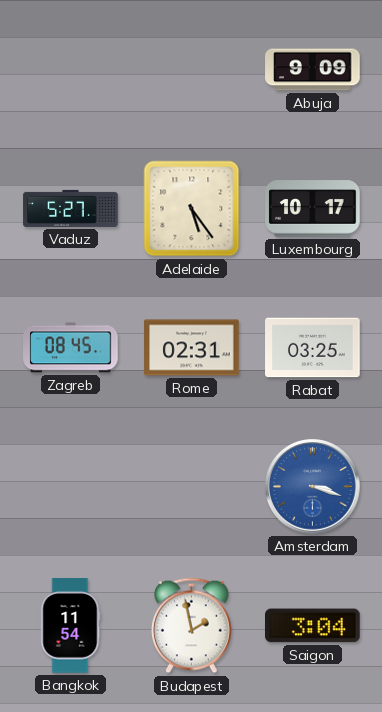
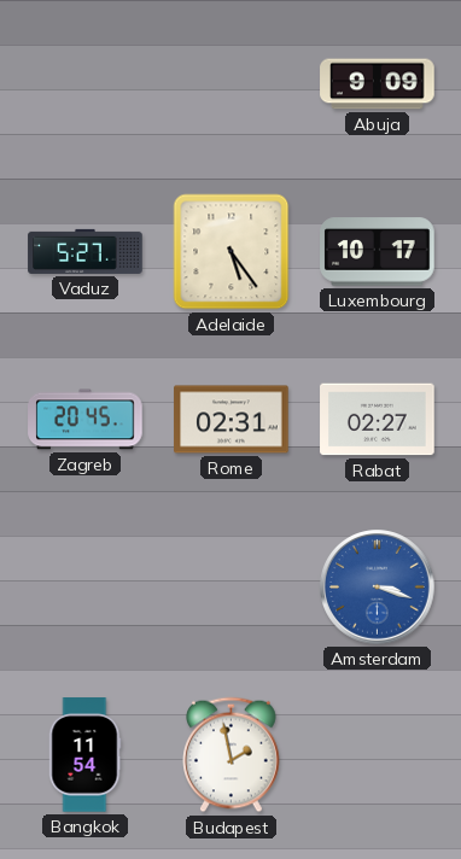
Zagreb: 08:45 -> 20:45
Rabat: 03:25 -> 02:27
Saigon: 3:04 -> none
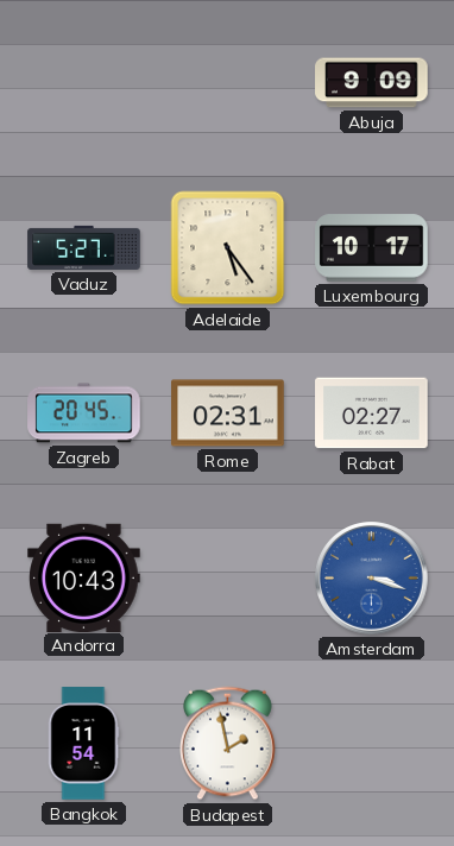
Andorra: none -> 10:43
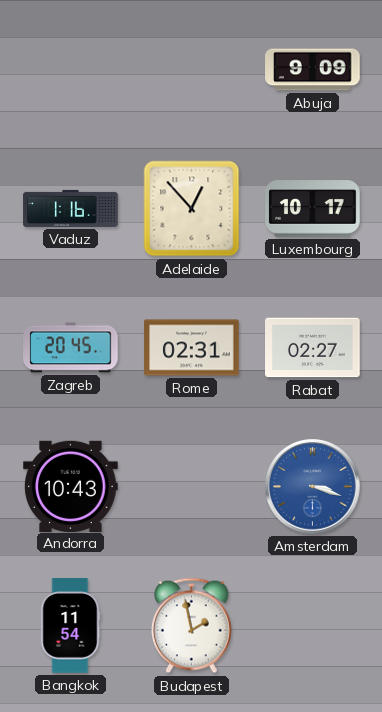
Vaduz: 5:27 -> 1:16
Adelaide: 5:24 -> 12:53
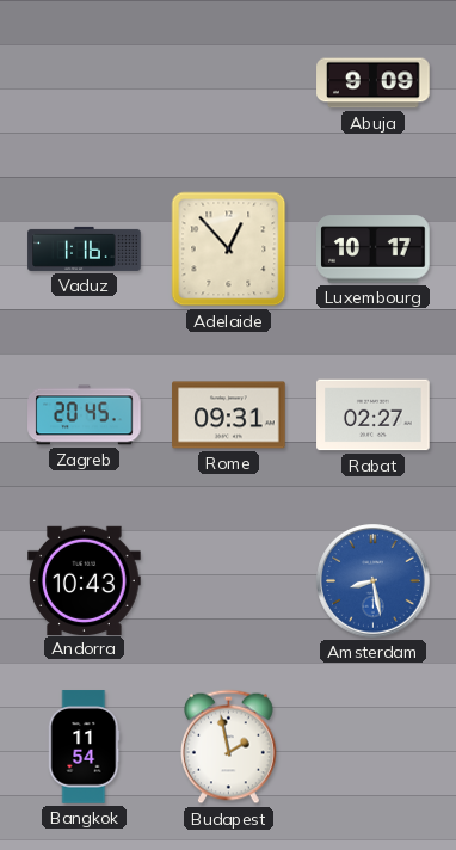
Rome: 02:31 -> 09:31
Amsterdam: 3:18 -> 8:28
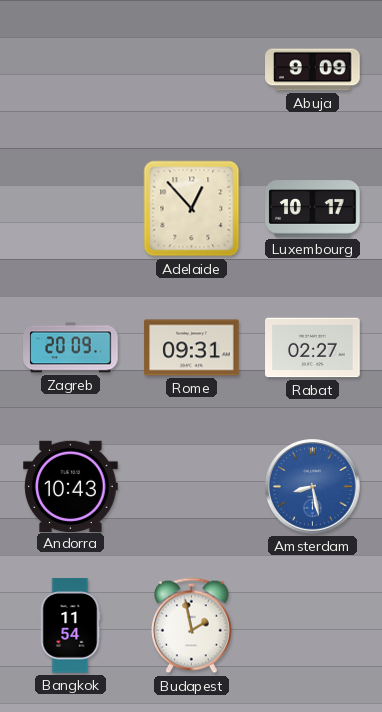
Vaduz: 1:16 -> none
Zagreb: 20:45 -> 20:09
